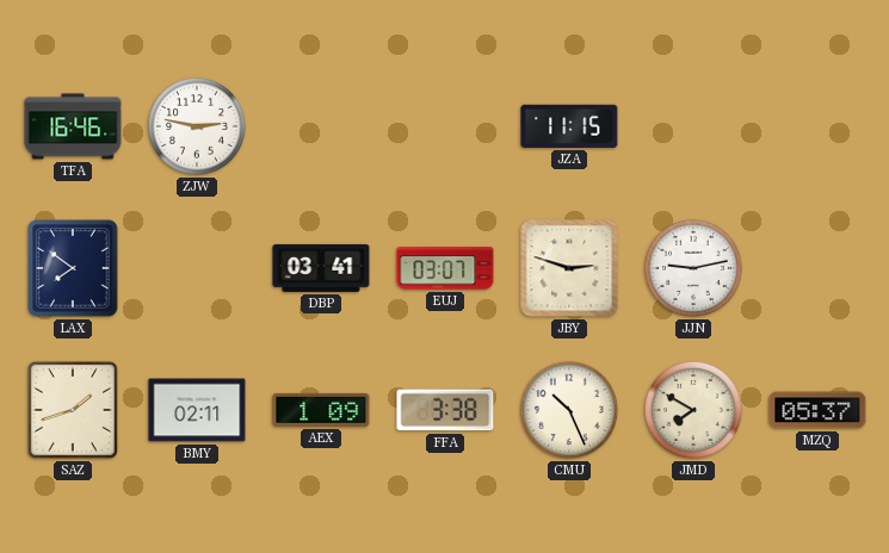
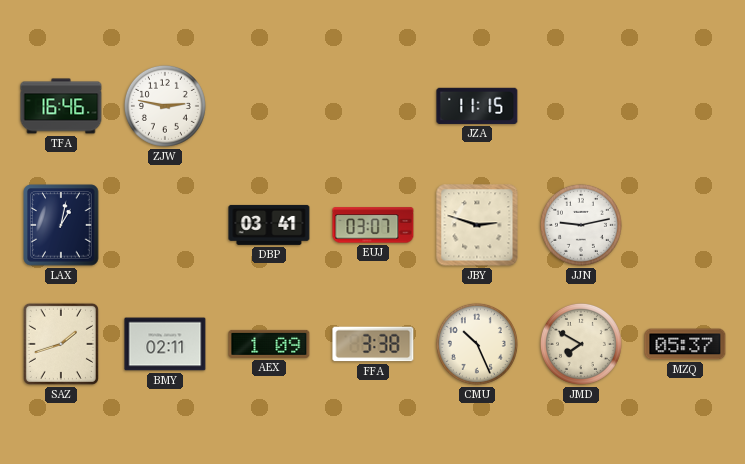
LAX: 7:51 -> 1:02
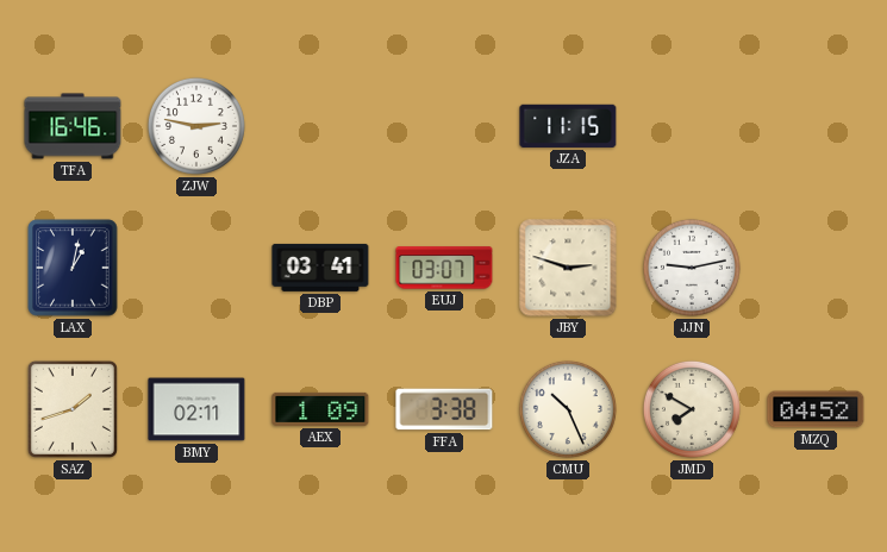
MZQ: 05:37 -> 04:52
